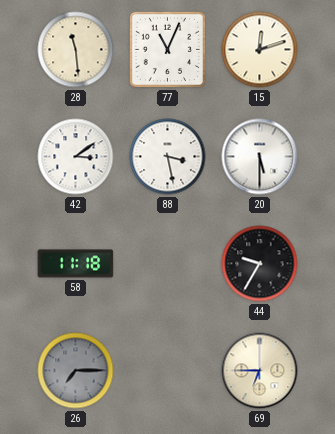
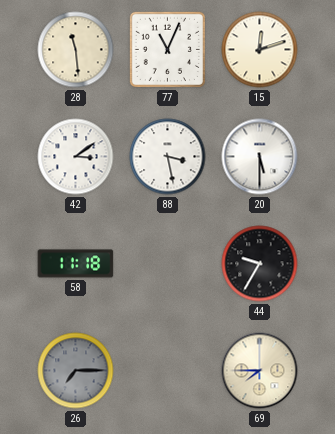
69: 6:45 -> 7:45
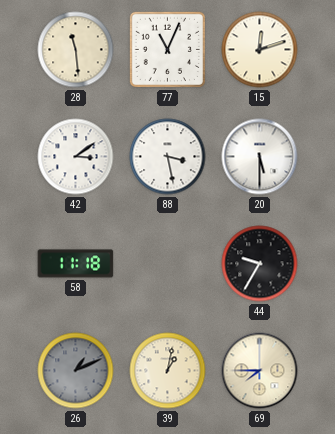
26: 7:15 -> 1:11
39: none -> 1:02
